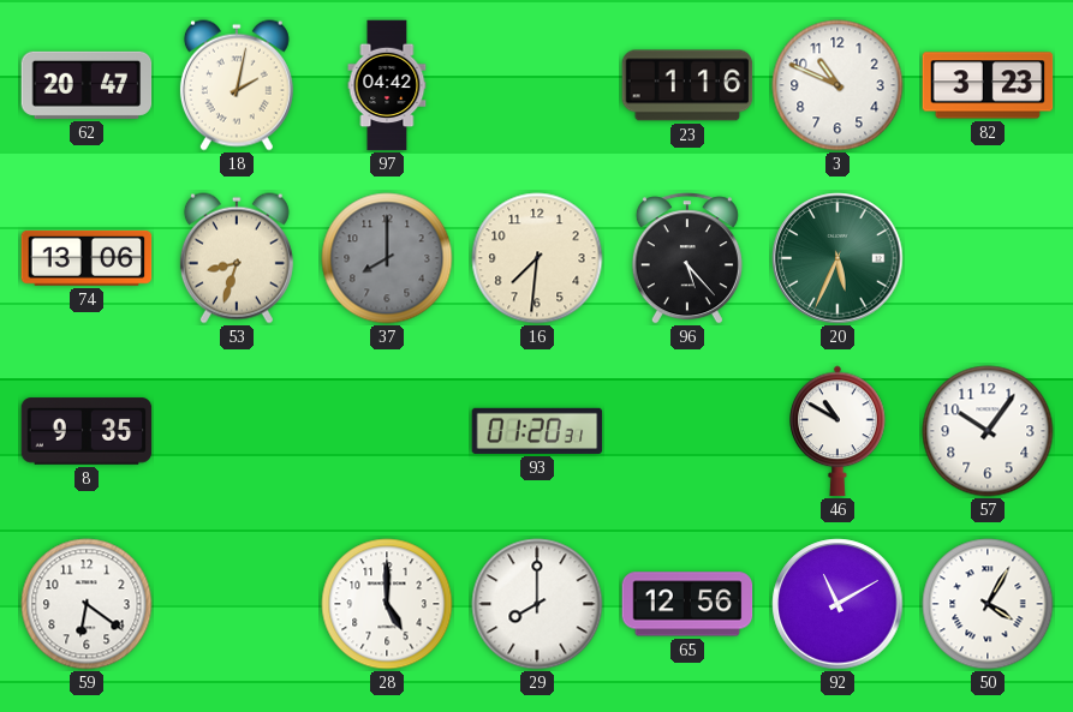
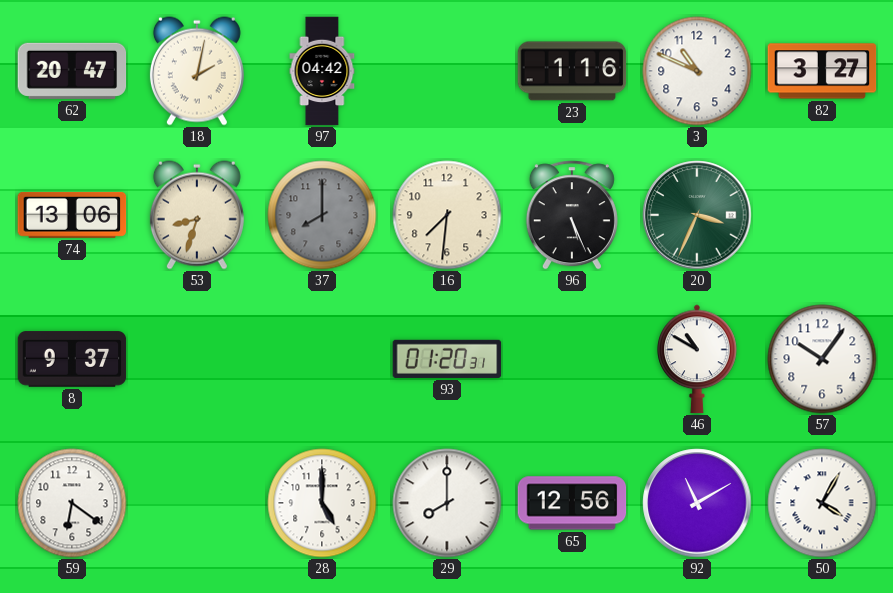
82: 3:23 -> 3:27
96: 5:23 -> 5:26
20: 5:34 -> 3:34
8: 9:35 -> 9:37
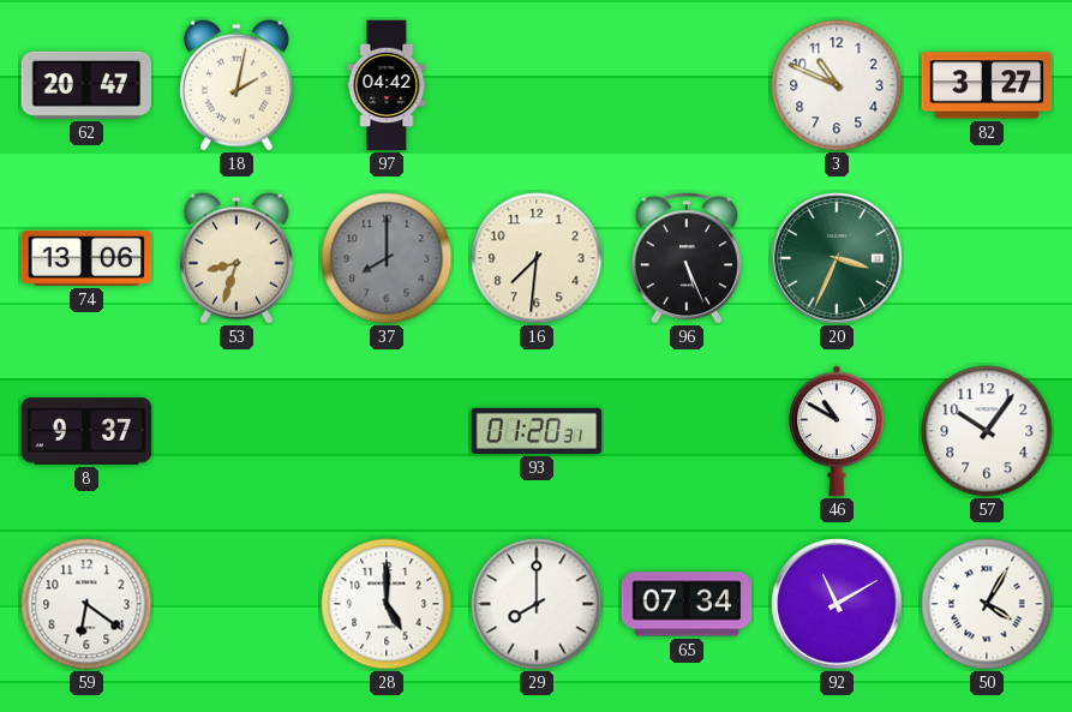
23: 1:16 -> none
65: 12:56 -> 07:34
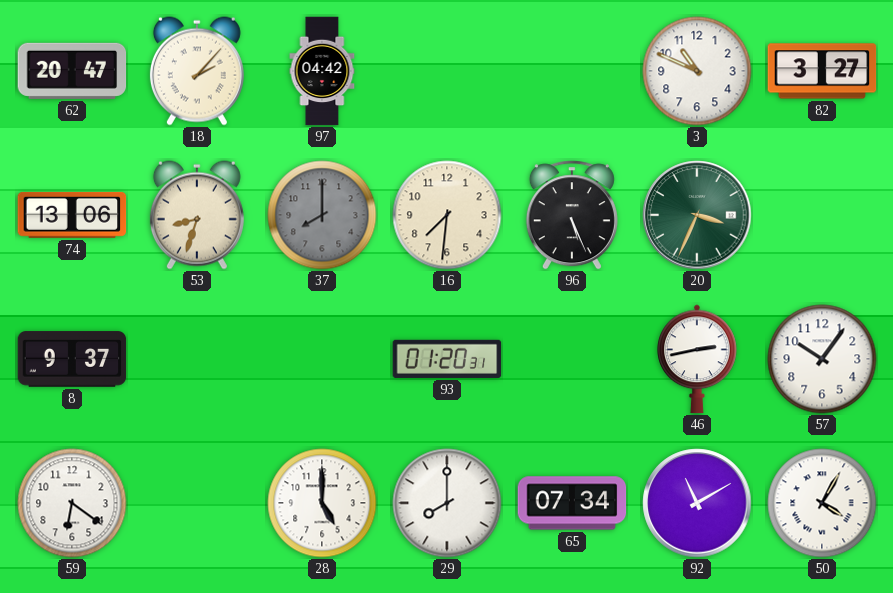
18: 2:02 -> 2:07
46: 10:50 -> 2:43
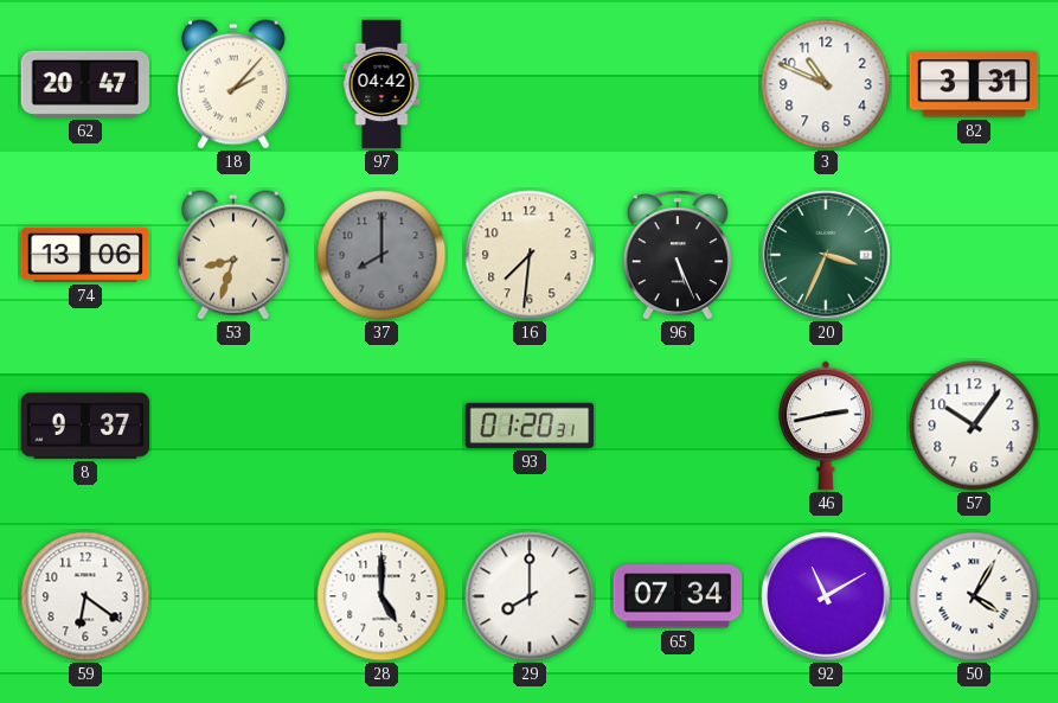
82: 3:27 -> 3:31
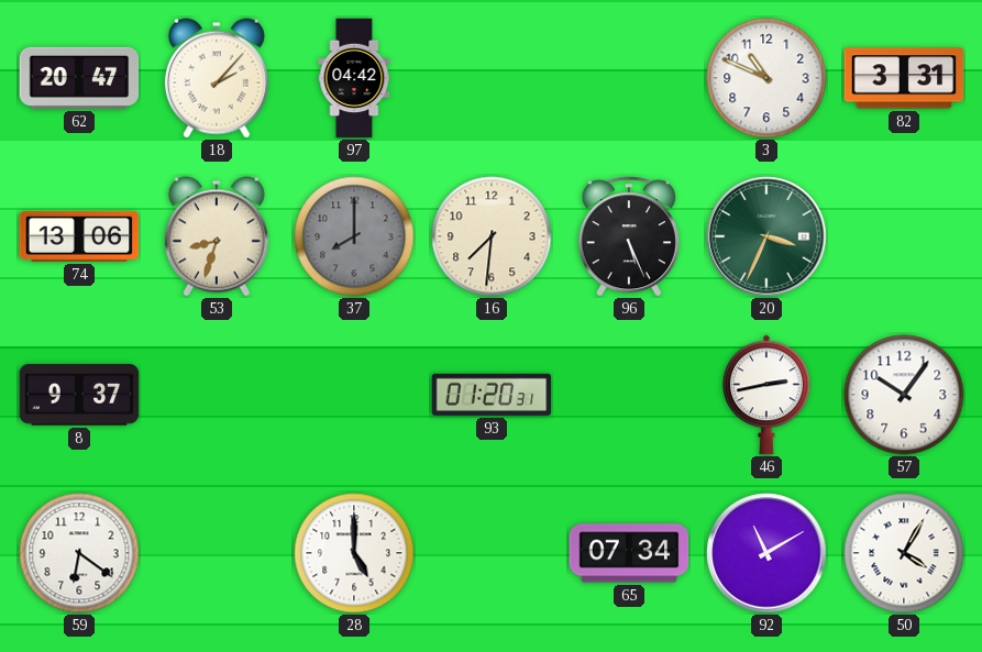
29: 8:00 -> none
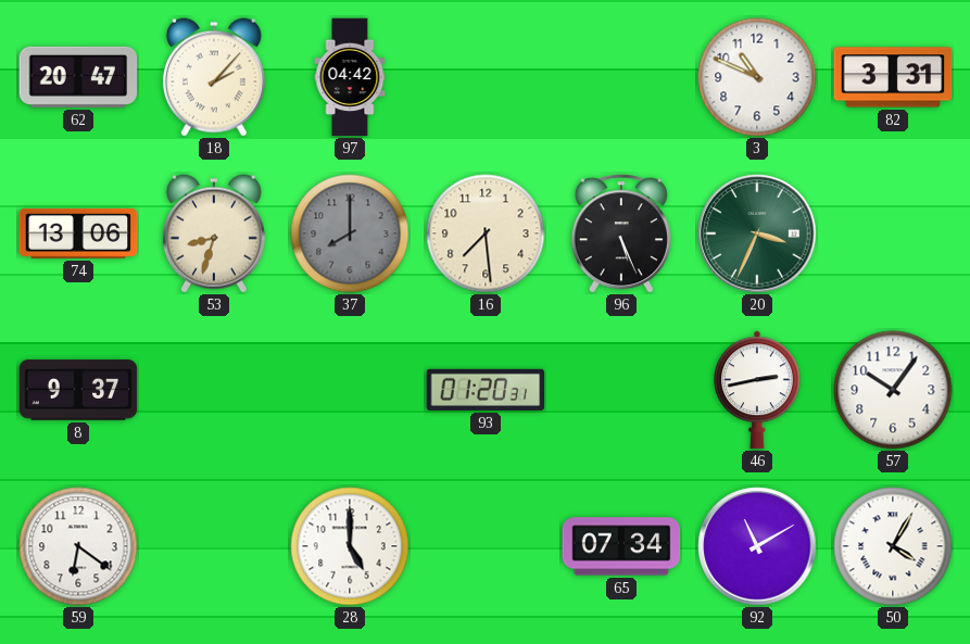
16: 7:31 -> 7:29
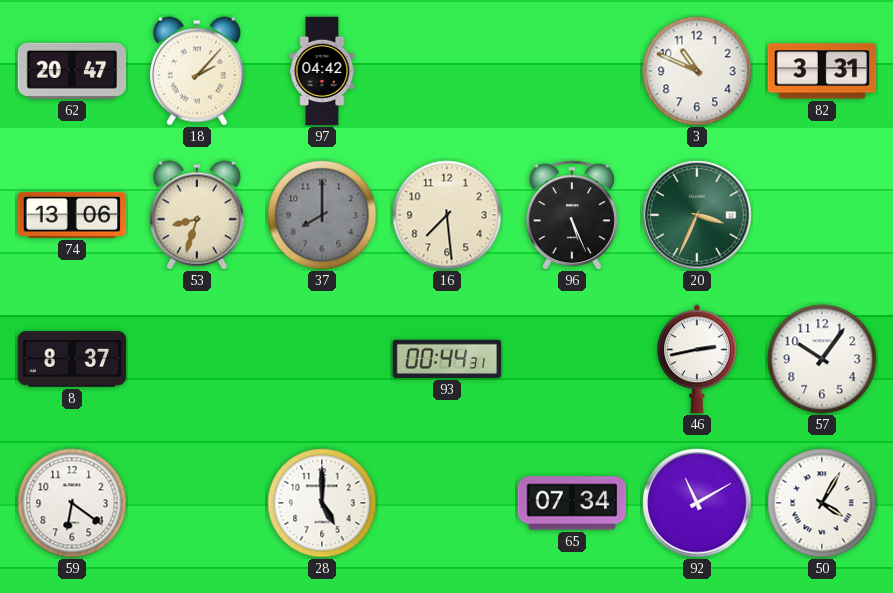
8: 9:37 -> 8:37
93: 01:20 -> 00:44
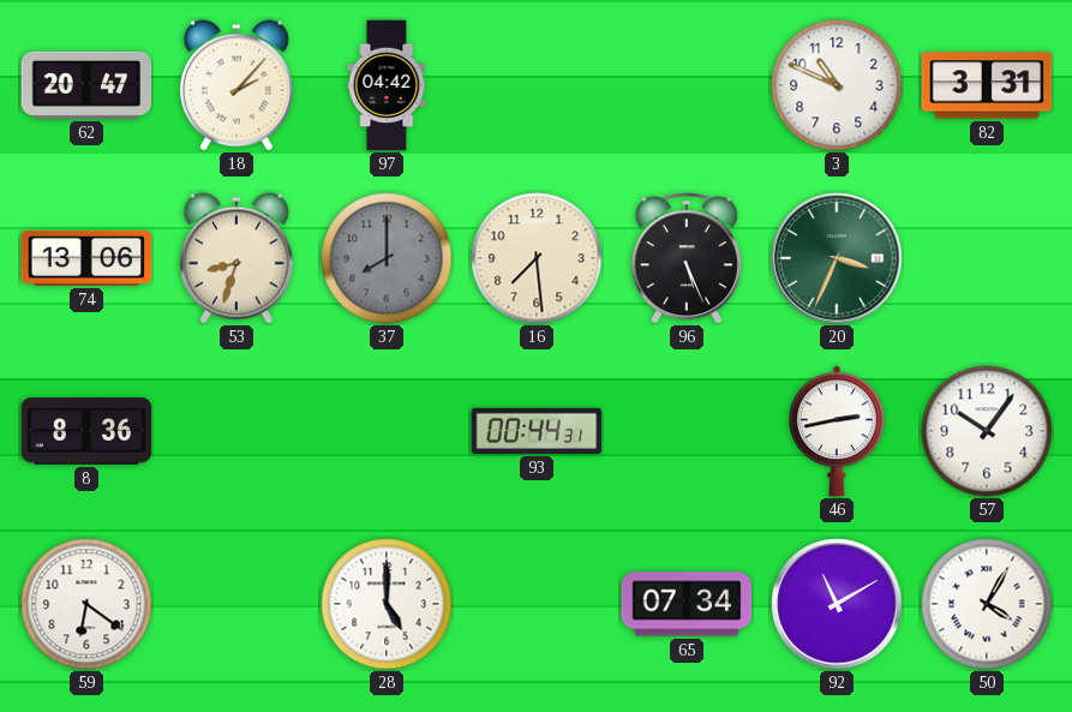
8: 8:37 -> 8:36
